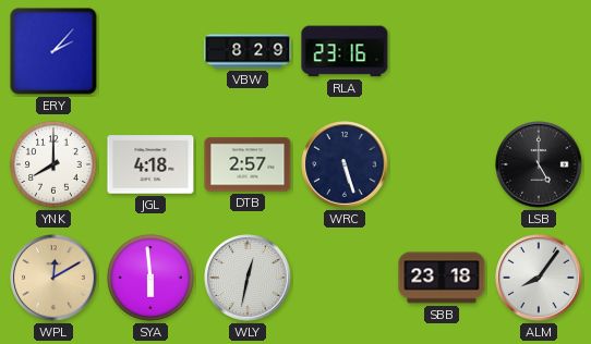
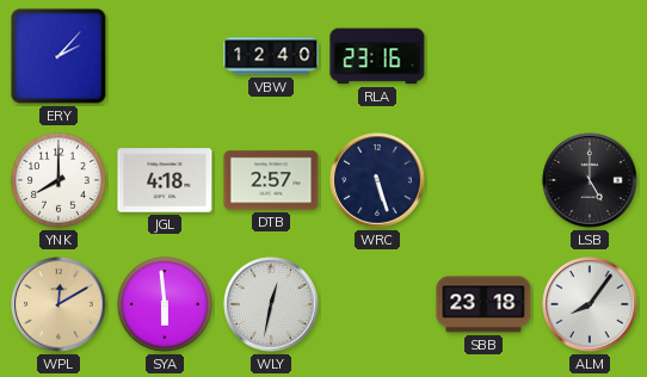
VBW: 8:29 -> 12:40
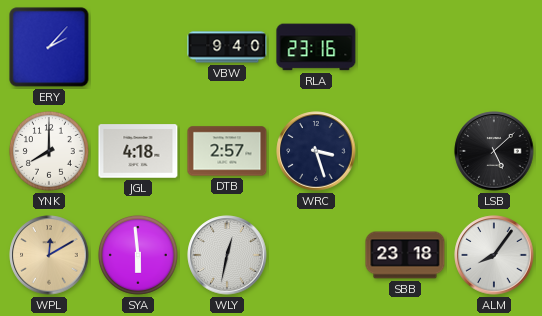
VBW: 12:40 -> 9:40
WRC: 5:27 -> 3:27
LSB: 5:00 -> 5:08
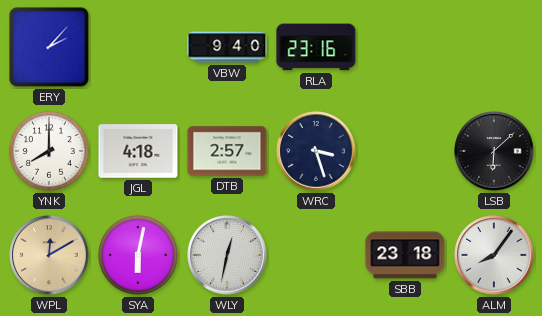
LSB: 5:08 -> 6:08
SYA: 5:59 -> 6:02
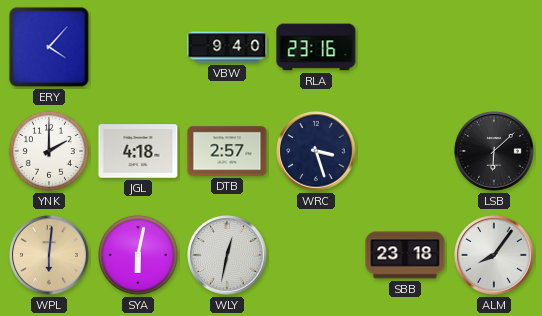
ERY: 2:07 -> 4:07
YNK: 8:00 -> 2:00
WPL: 12:10 -> 6:01
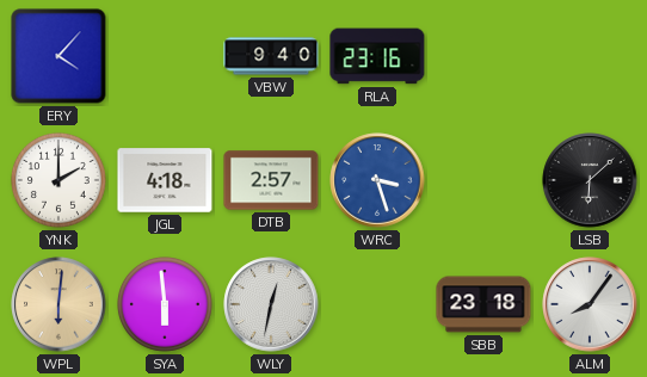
WRC dial: navy -> blue
SYA: 6:02 -> 5:59
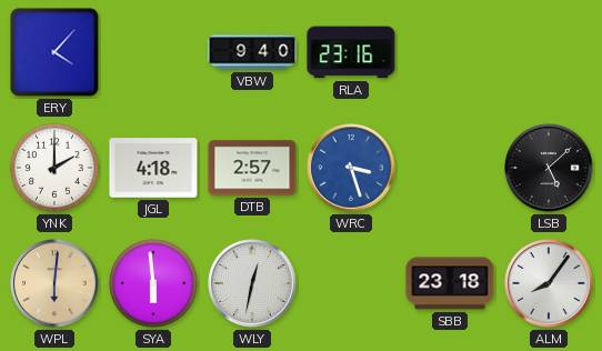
LSB: 6:08 -> 5:08
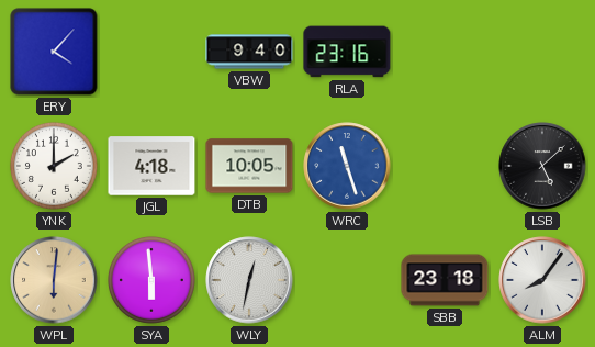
DTB: 2:57 -> 10:05
WRC: 3:27 -> 11:27
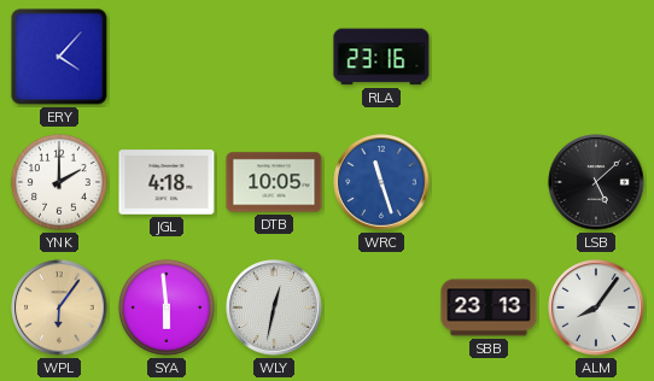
VBW: 9:40 -> none
WPL: 6:01 -> 6:06
SBB: 23:18 -> 23:13
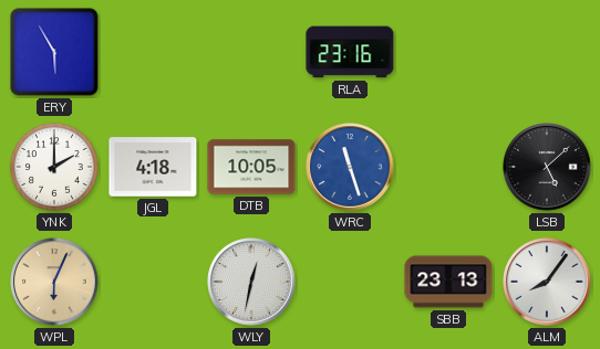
ERY: 4:07 -> 5:55
WPL: 6:06 -> 6:04
SYA: 5:59 -> none
